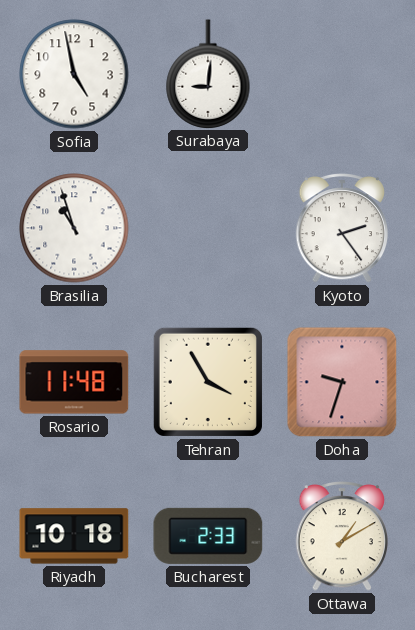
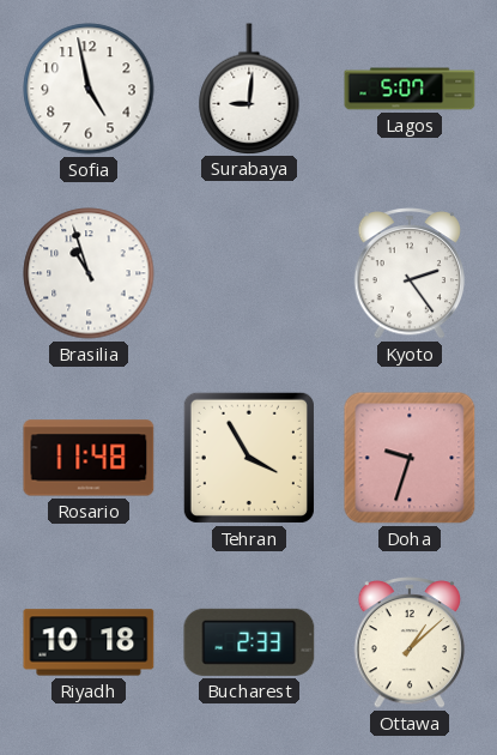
Lagos: none -> 5:07
Ottawa: 1:10 -> 1:08
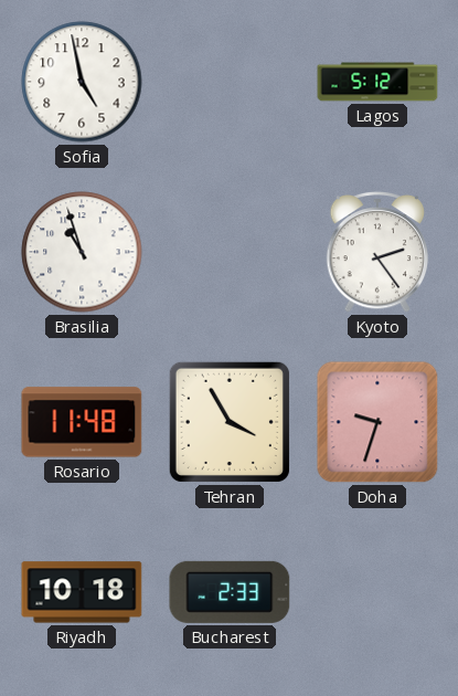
Surabaya: 9:01 -> none
Lagos: 5:07 -> 5:12
Ottawa: 1:08 -> none
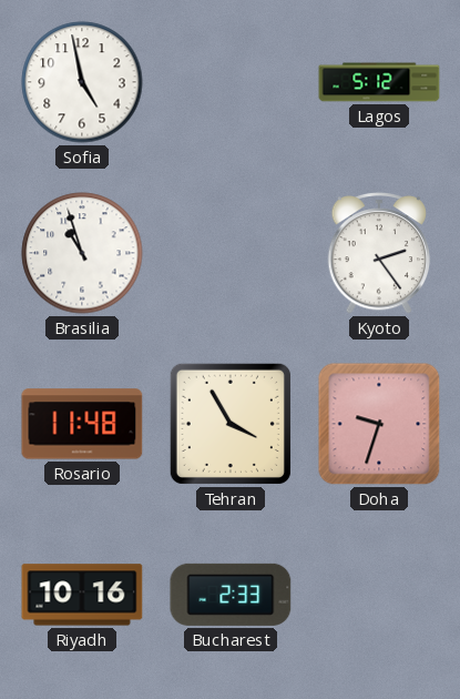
Riyadh: 10:18 -> 10:16
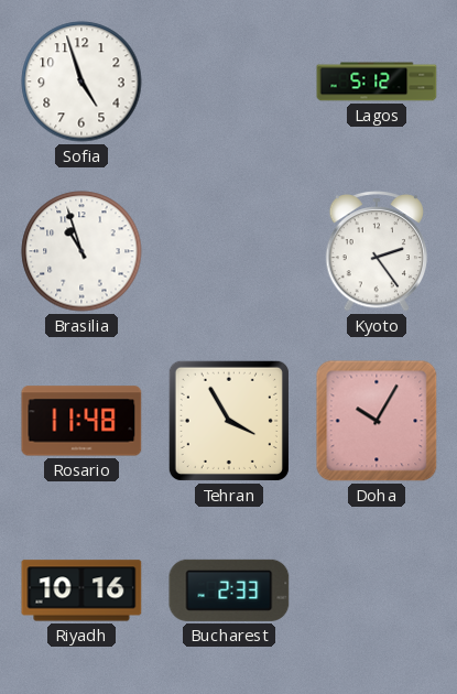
Sofia: 4:58 -> 4:57
Doha: 9:33 -> 10:05
